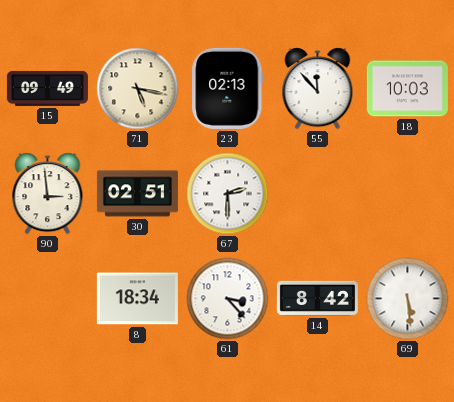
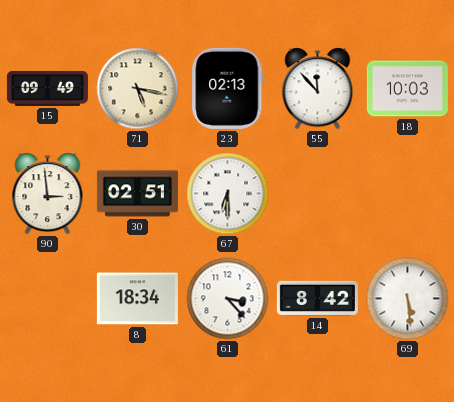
67: 2:30 -> 6:30
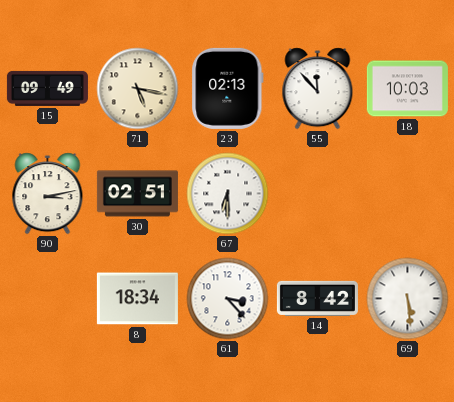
90: 2:59 -> 3:13
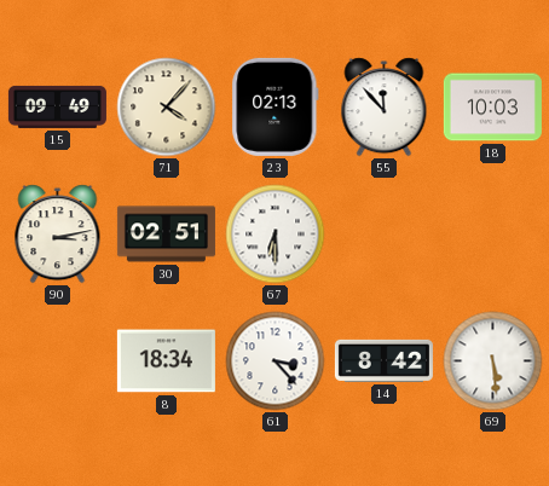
71: 5:17 -> 4:07
